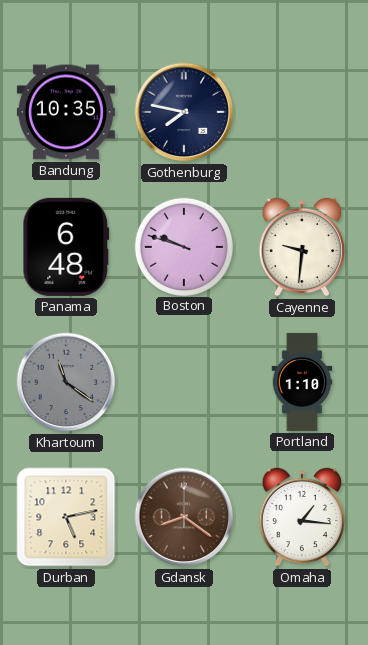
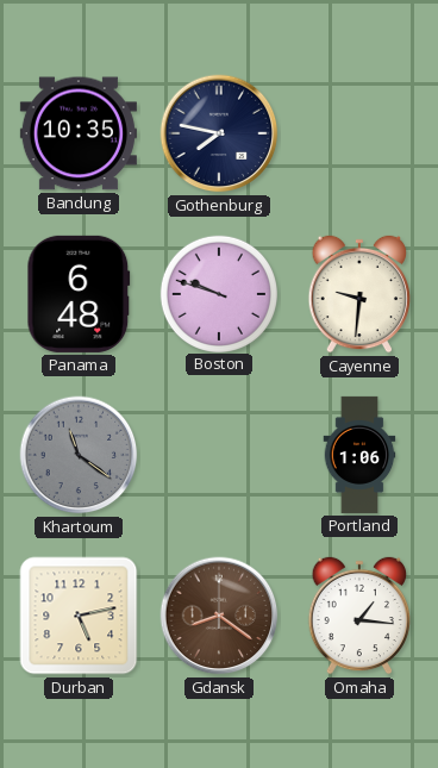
Portland: 1:10 -> 1:06
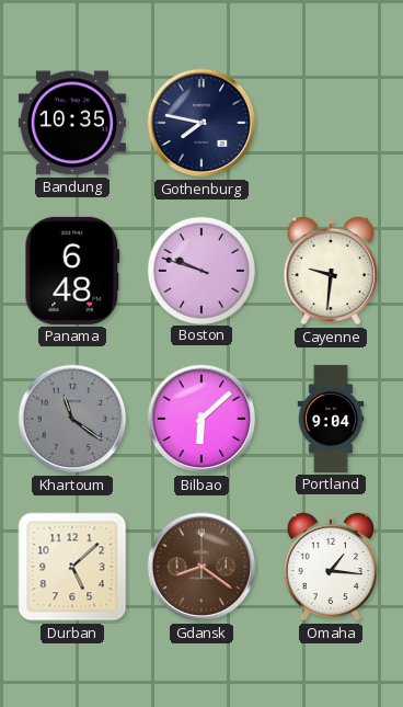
Bilbao: none -> 6:08
Portland: 1:06 -> 9:04
Durban: 5:13 -> 5:08
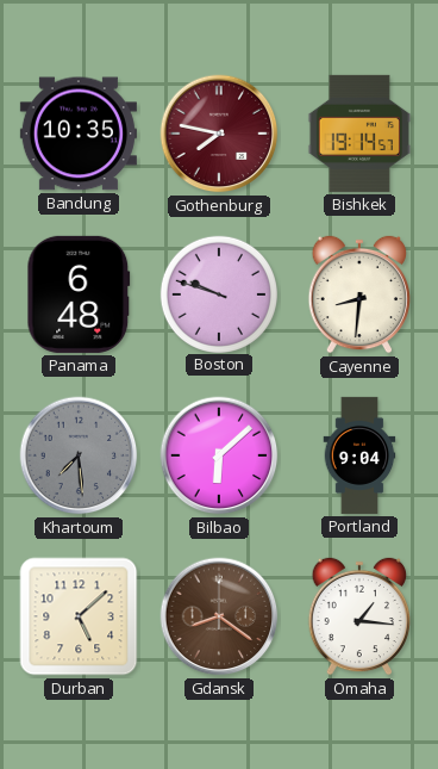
Gothenburg dial: navy -> burgundy
Bishkek: none -> 19:14
Cayenne: 9:31 -> 8:31
Khartoum: 11:21 -> 7:29
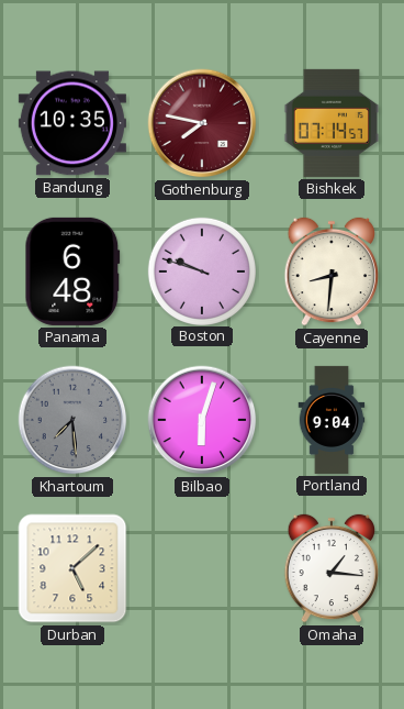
Bishkek: 19:14 -> 07:14
Bilbao: 6:08 -> 6:03
Gdansk: 8:21 -> none
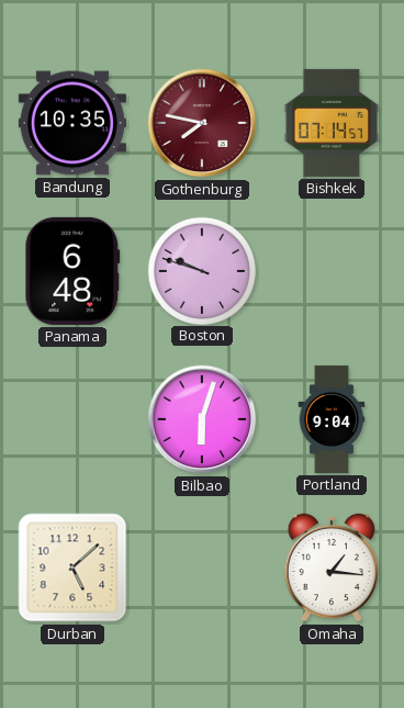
Cayenne: 8:31 -> none
Khartoum: 7:29 -> none
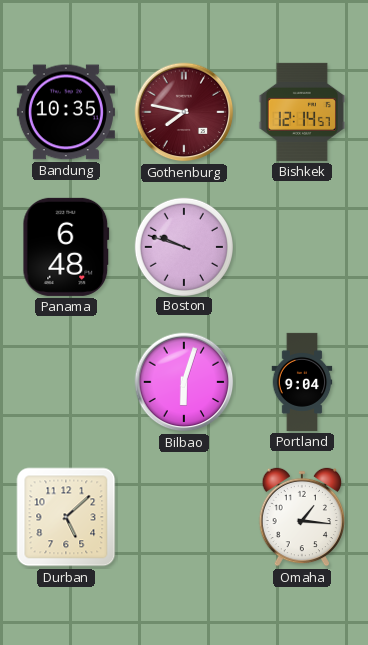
Bishkek: 07:14 -> 12:14
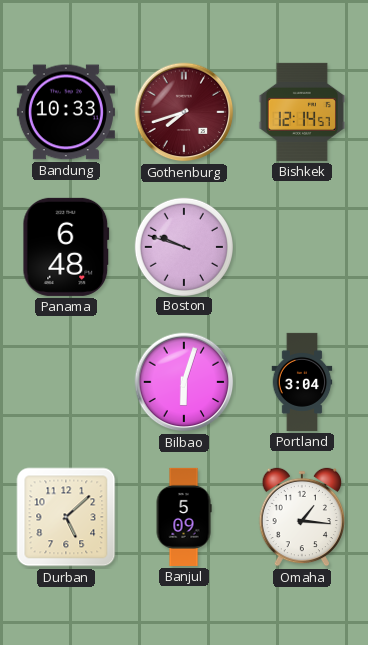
Bandung: 10:35 -> 10:33
Gothenburg: 7:47 -> 7:42
Portland: 9:04 -> 3:04
Banjul: none -> 5:09
